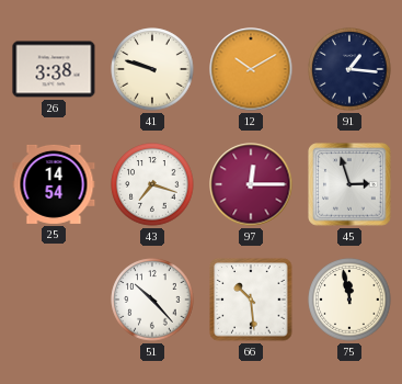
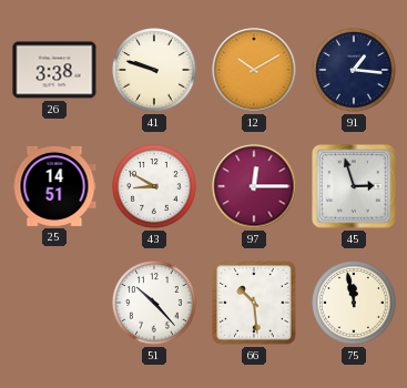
25: 14:54 -> 14:51
43: 7:18 -> 8:50
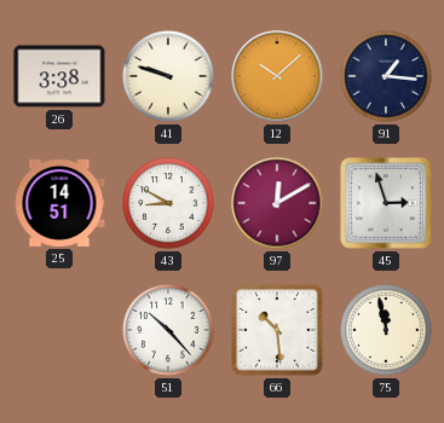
12: 10:10 -> 10:08
97: 12:15 -> 12:10
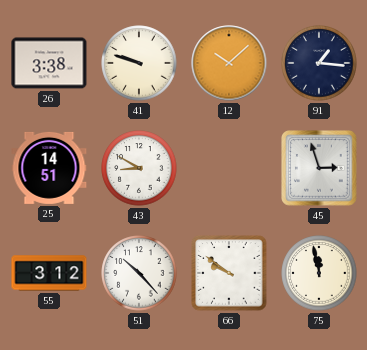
97: 12:10 -> none
55: none -> 3:12
66: 10:29 -> 9:51
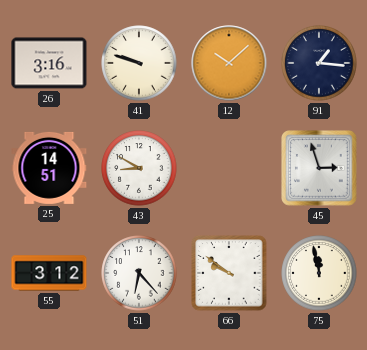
26: 3:38 -> 3:16
51: 10:23 -> 6:23
